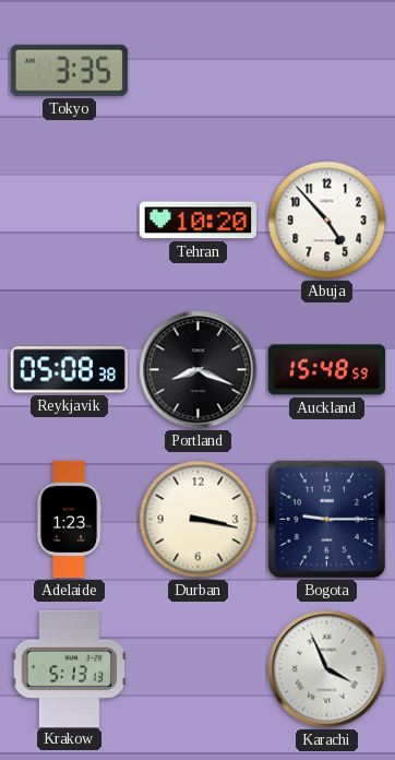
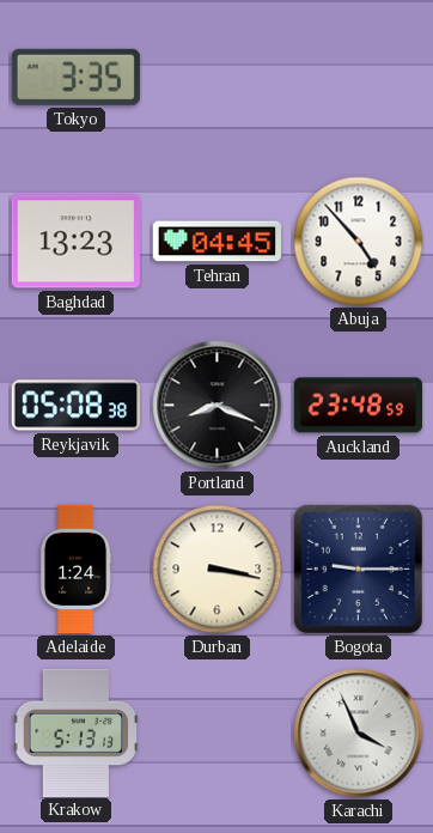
Baghdad: none -> 13:23
Tehran: 10:20 -> 04:45
Auckland: 15:48 -> 23:48
Adelaide: 1:23 -> 1:24
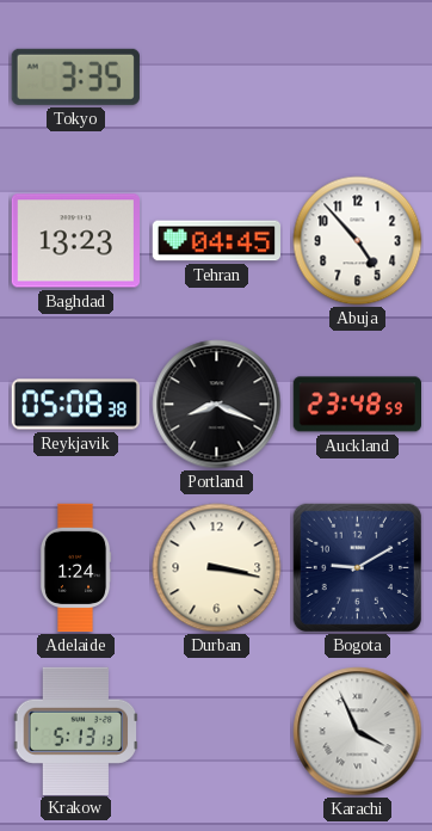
Bogota: 9:15 -> 9:10
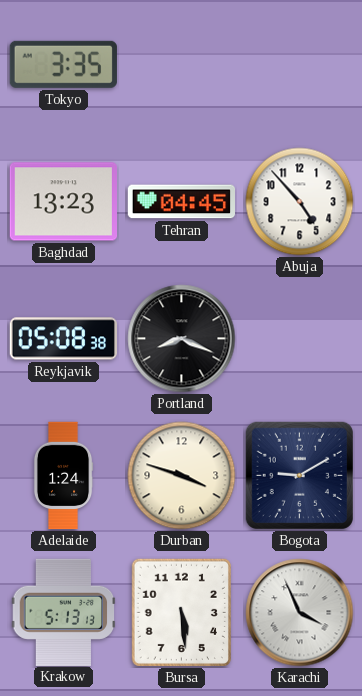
Auckland: 23:48 -> none
Durban: 3:17 -> 3:48
Bursa: none -> 5:29
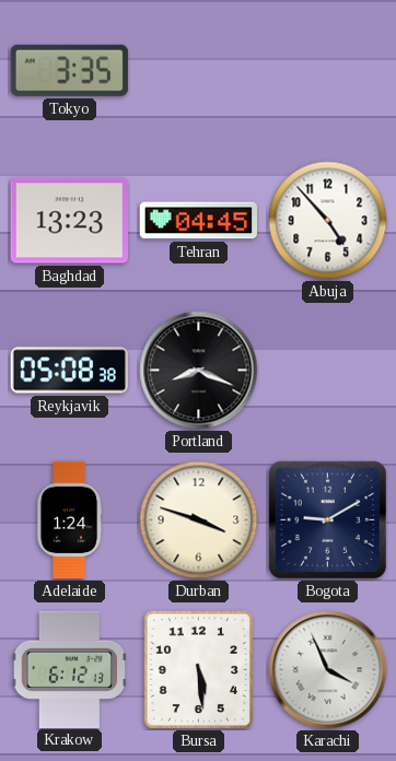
Krakow: 5:13 -> 6:12
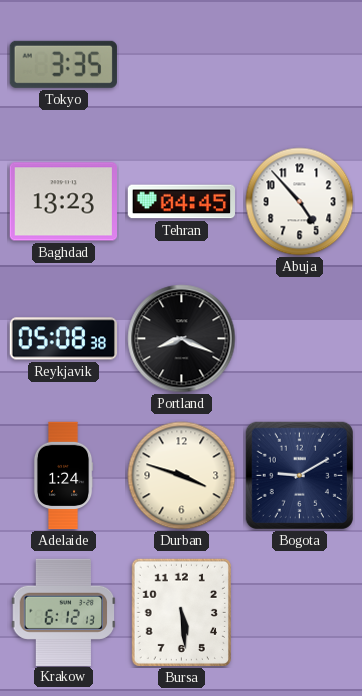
Karachi: 3:56 -> none
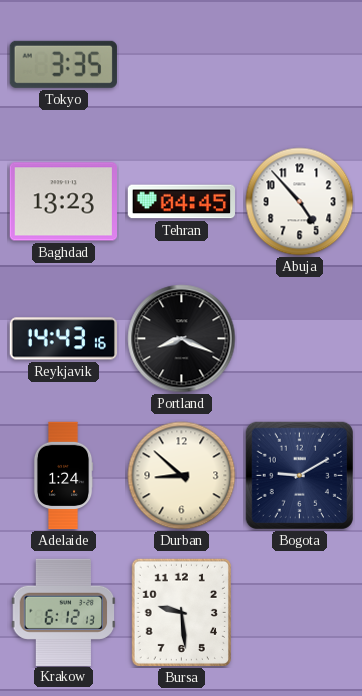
Reykjavik: 05:08 -> 14:43
Durban: 3:48 -> 8:52
Bursa: 5:29 -> 9:29
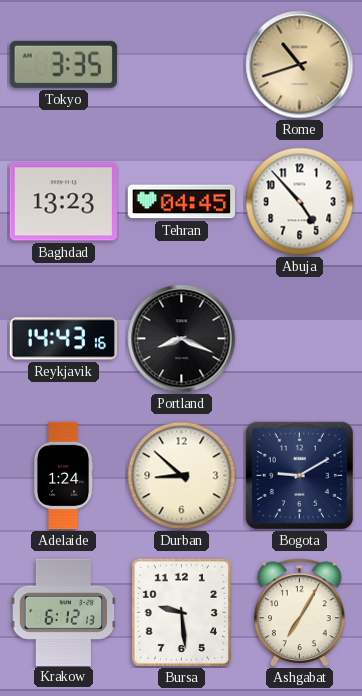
Rome: none -> 10:42
Ashgabat: none -> 7:05
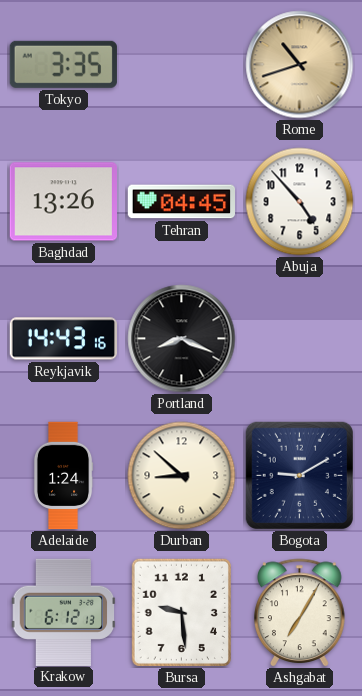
Baghdad: 13:23 -> 13:26
